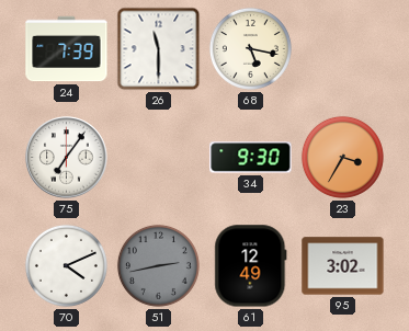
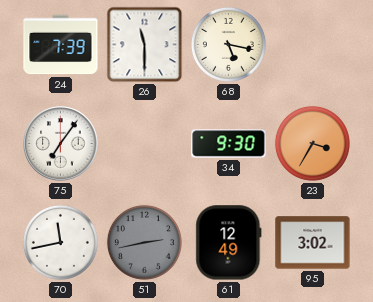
70: 4:11 -> 11:43
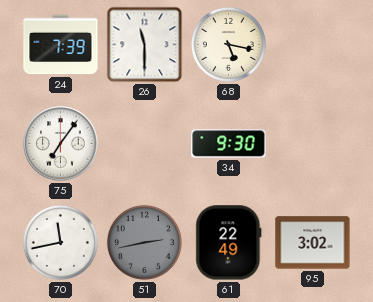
23: 3:35 -> none
61: 12:49 -> 22:49
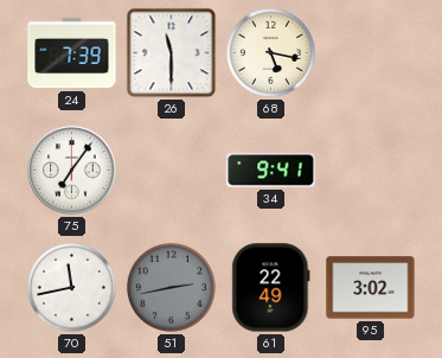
34: 9:30 -> 9:41
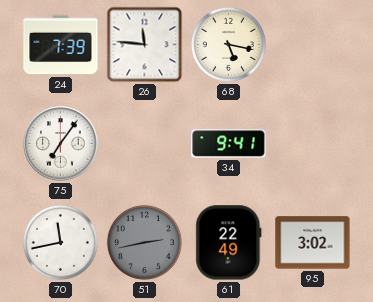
26: 11:30 -> 11:46
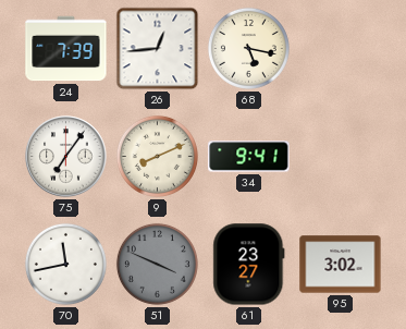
26: 11:46 -> 12:44
9: none -> 8:11
51: 2:43 -> 3:49
61: 22:49 -> 23:27
